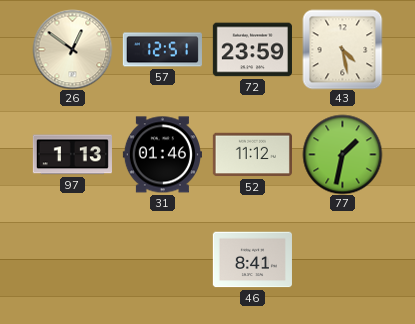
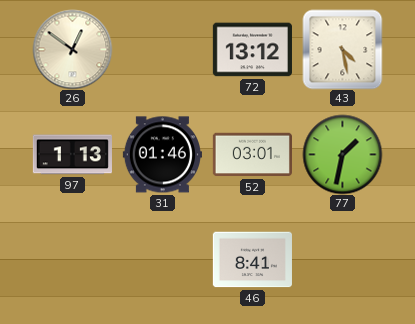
57: 12:51 -> none
72: 23:59 -> 13:12
52: 11:12 -> 03:01
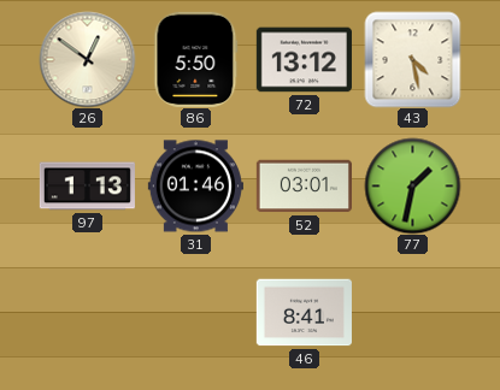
86: none -> 5:50
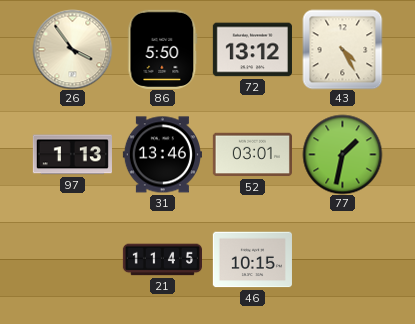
26: 12:51 -> 3:54
43: 4:28 -> 4:25
31: 01:46 -> 13:46
21: none -> 11:45
46: 8:41 -> 10:15
